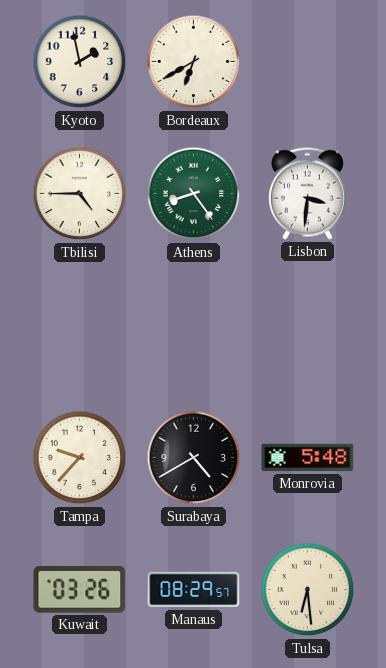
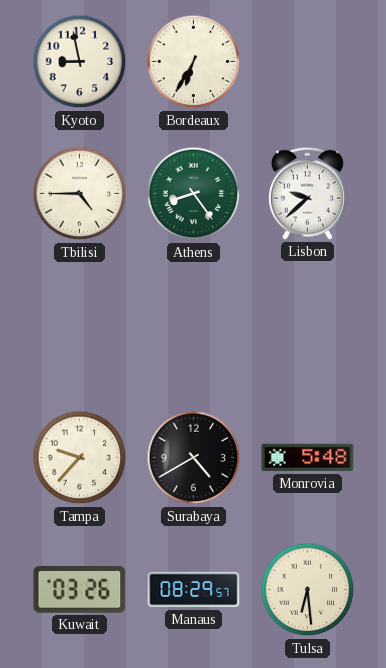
Kyoto: 1:58 -> 8:58
Bordeaux: 6:40 -> 6:35
Lisbon: 3:31 -> 9:38
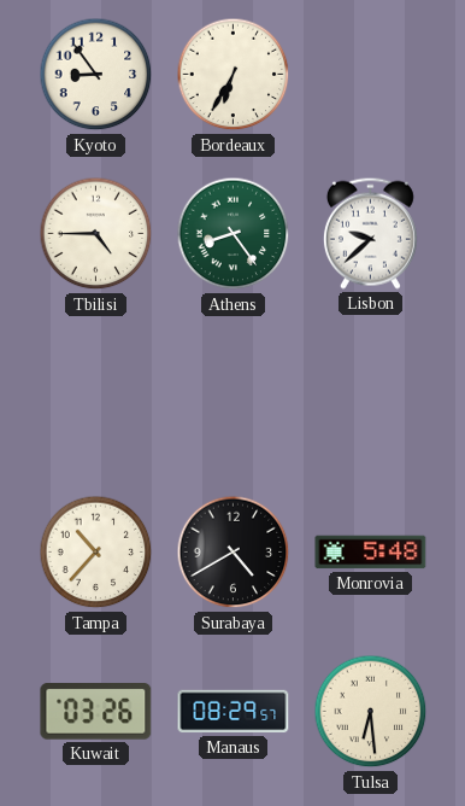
Kyoto: 8:58 -> 8:54
Tampa: 9:37 -> 10:37
